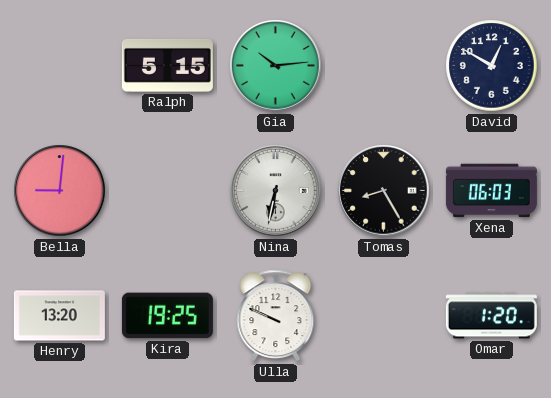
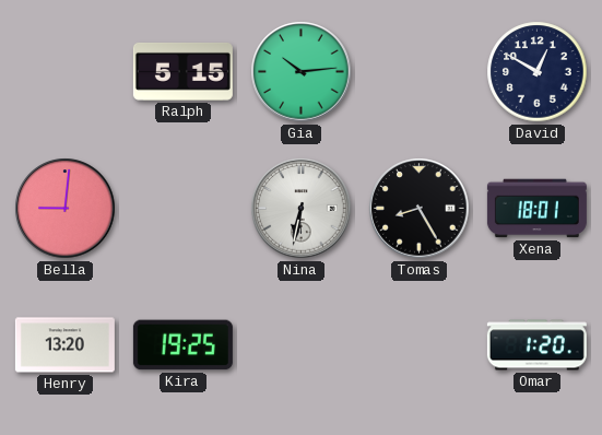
Xena: 06:03 -> 18:01
Ulla: 9:49 -> none
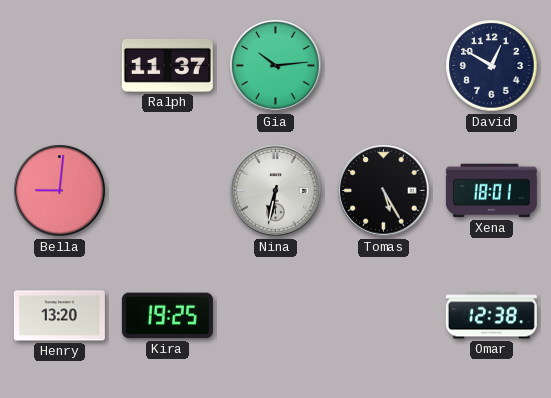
Ralph: 5:15 -> 11:37
Tomas: 8:25 -> 5:25
Omar: 1:20 -> 12:38
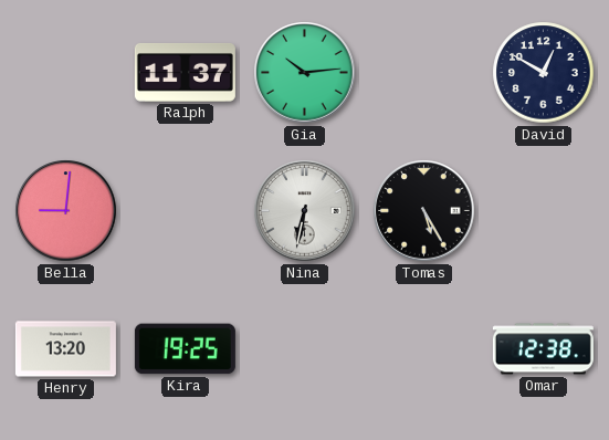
Xena: 18:01 -> none
